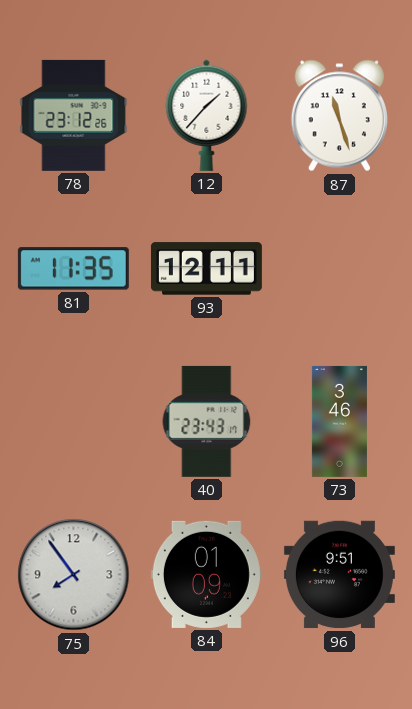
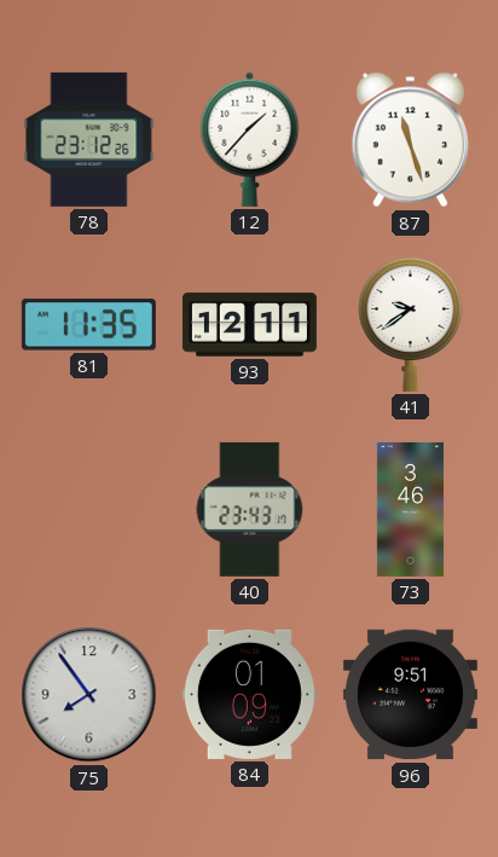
41: none -> 9:39
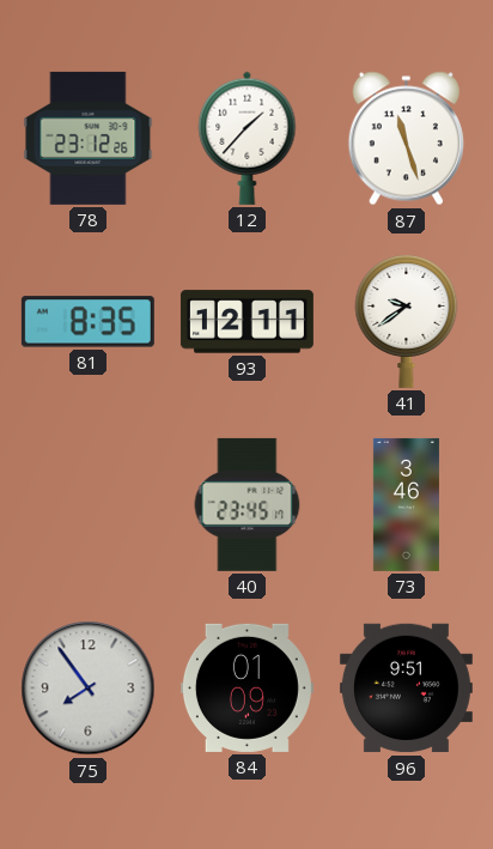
81: 11:35 -> 8:35
40: 23:43 -> 23:45
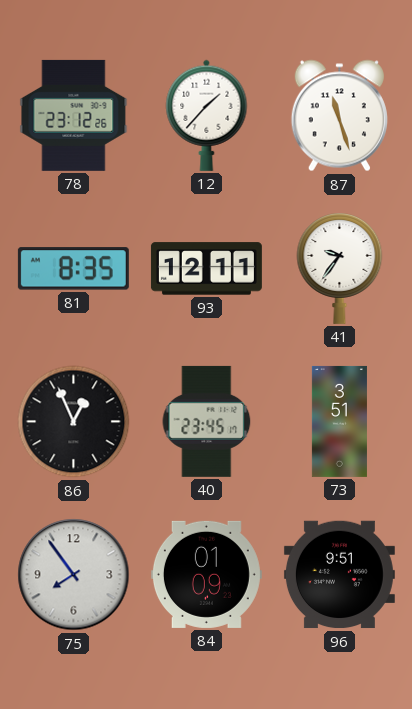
41: 9:39 -> 9:36
86: none -> 12:56
73: 3:46 -> 3:51
